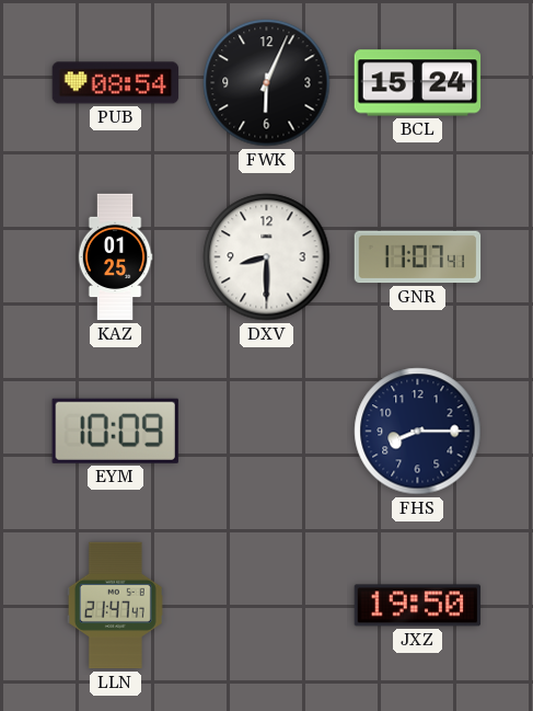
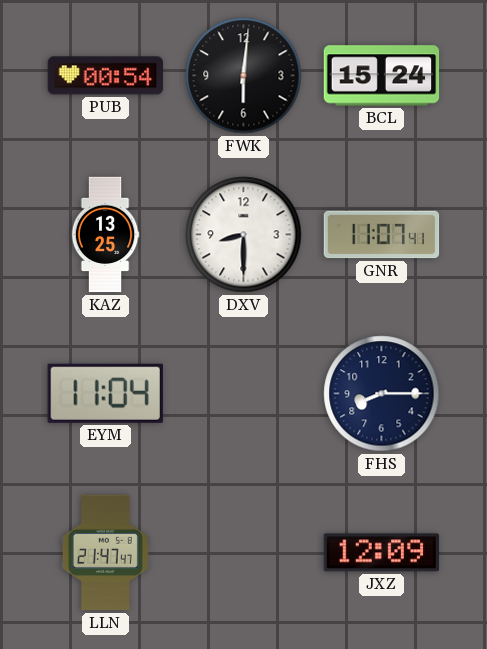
PUB: 08:54 -> 00:54
FWK: 6:04 -> 6:01
KAZ: 01:25 -> 13:25
EYM: 10:09 -> 11:04
JXZ: 19:50 -> 12:09
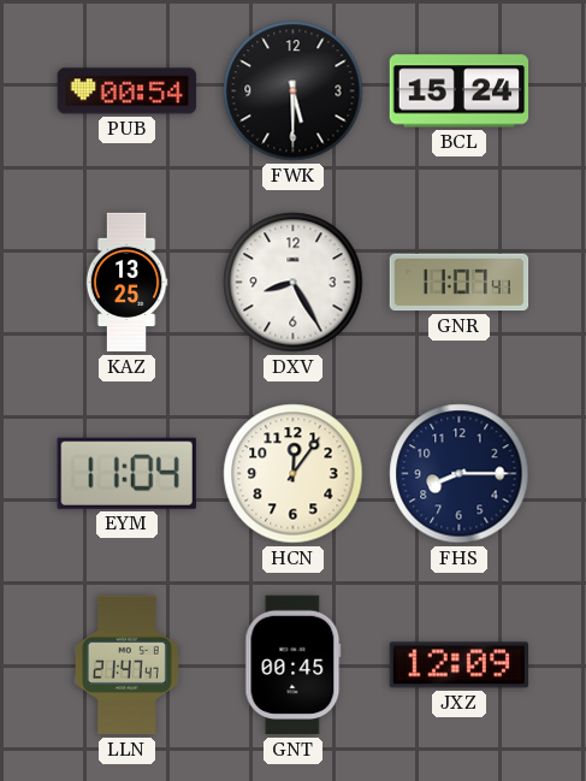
FWK: 6:01 -> 5:30
DXV: 8:30 -> 8:25
HCN: none -> 12:06
GNT: none -> 00:45
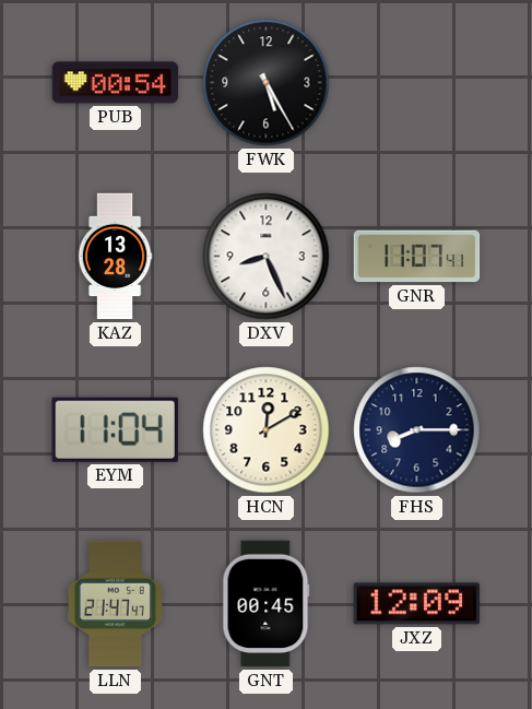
FWK: 5:30 -> 5:25
BCL: 15:24 -> none
KAZ: 13:25 -> 13:28
DXV: 8:25 -> 8:26
HCN: 12:06 -> 12:10
